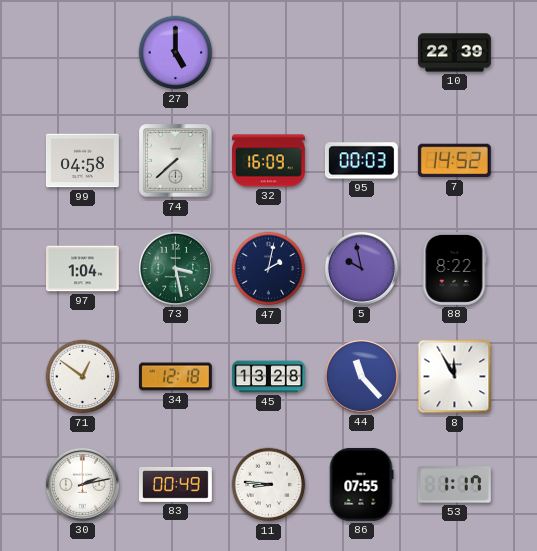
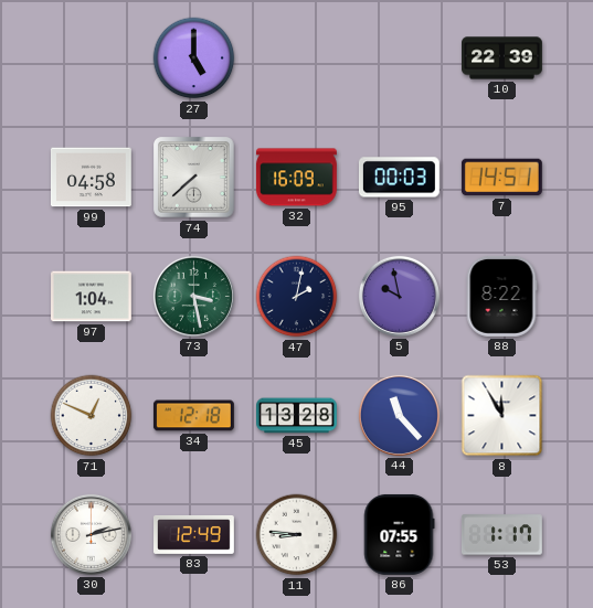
7: 14:52 -> 14:51
71: 12:51 -> 12:49
83: 00:49 -> 12:49
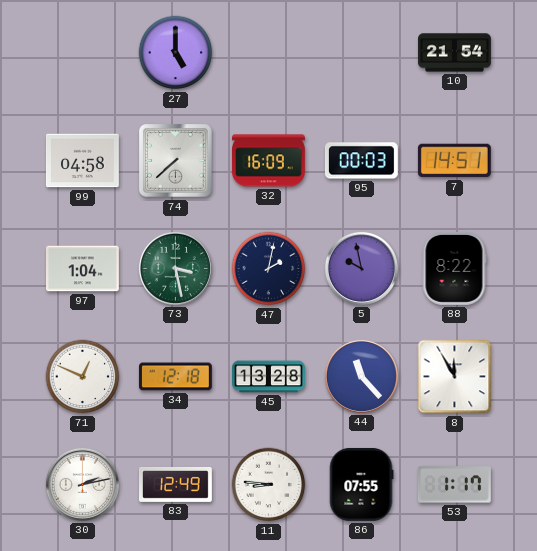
10: 22:39 -> 21:54
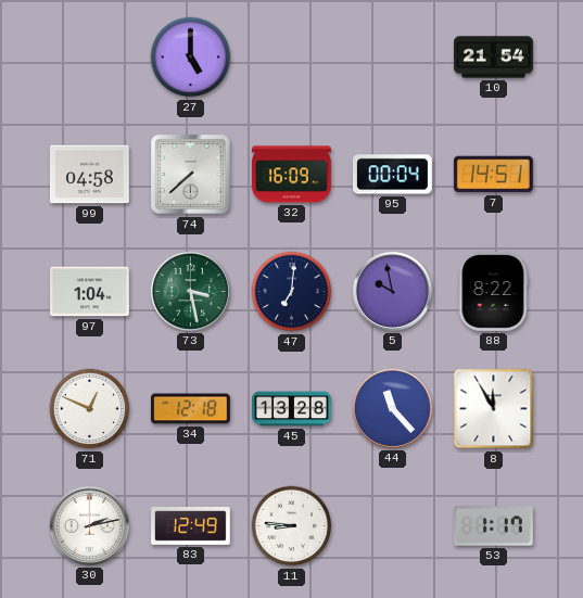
95: 00:03 -> 00:04
47: 2:02 -> 7:01
86: 07:55 -> none
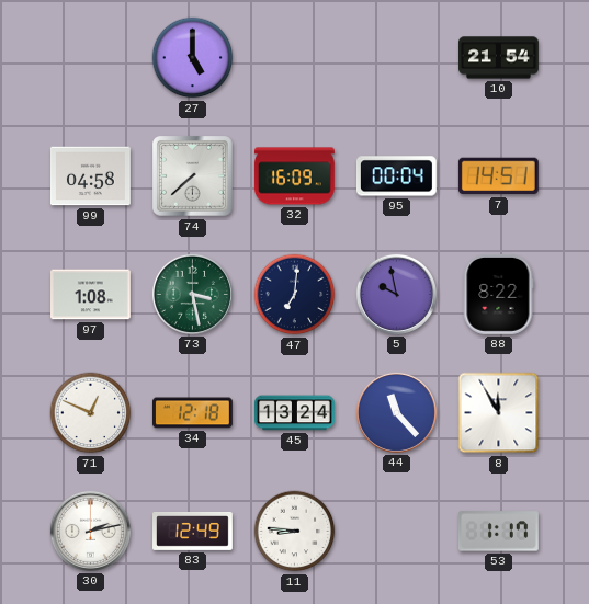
97: 1:04 -> 1:08
45: 13:28 -> 13:24
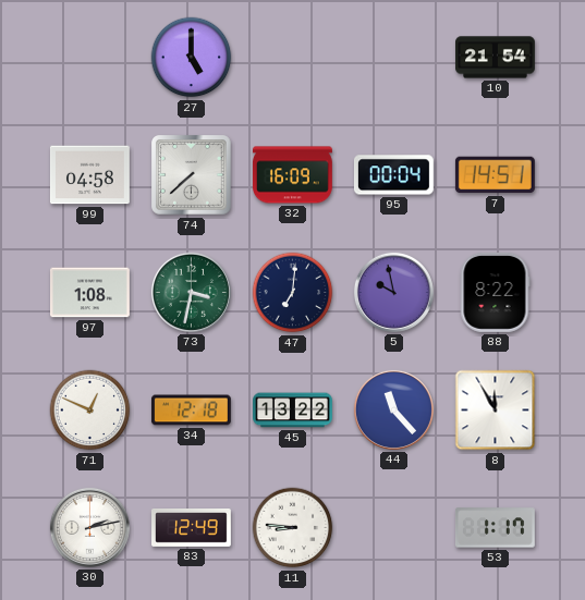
73: 3:28 -> 3:32
45: 13:24 -> 13:22
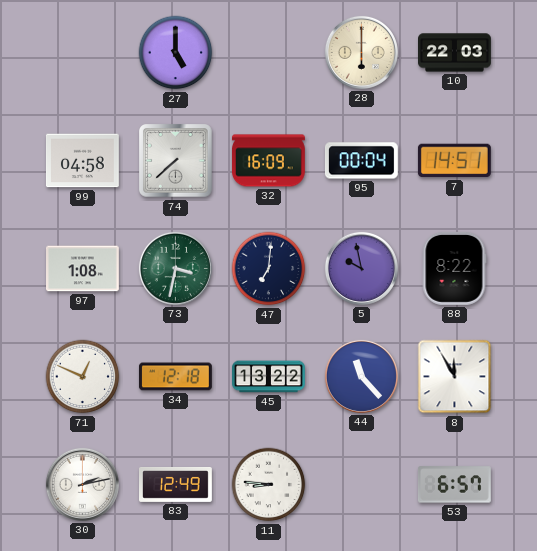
28: none -> 6:00
10: 21:54 -> 22:03
53: 1:17 -> 6:57
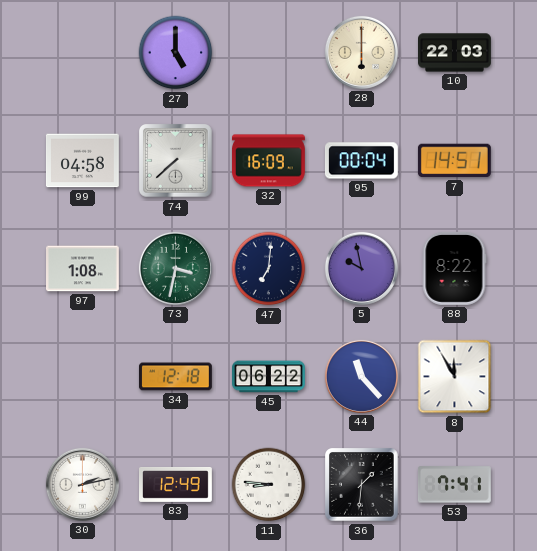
71: 12:49 -> none
45: 13:22 -> 06:22
36: none -> 1:31
53: 6:57 -> 7:41
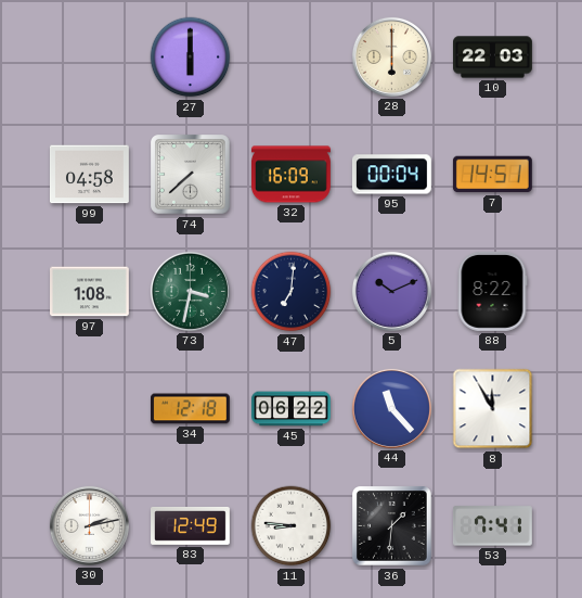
27: 5:00 -> 6:00
5: 9:58 -> 10:11
